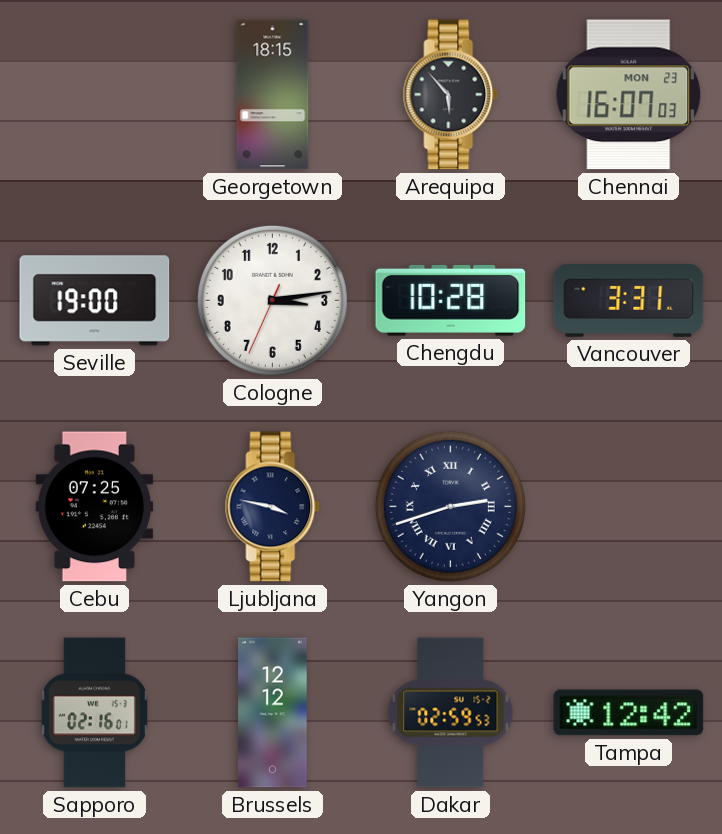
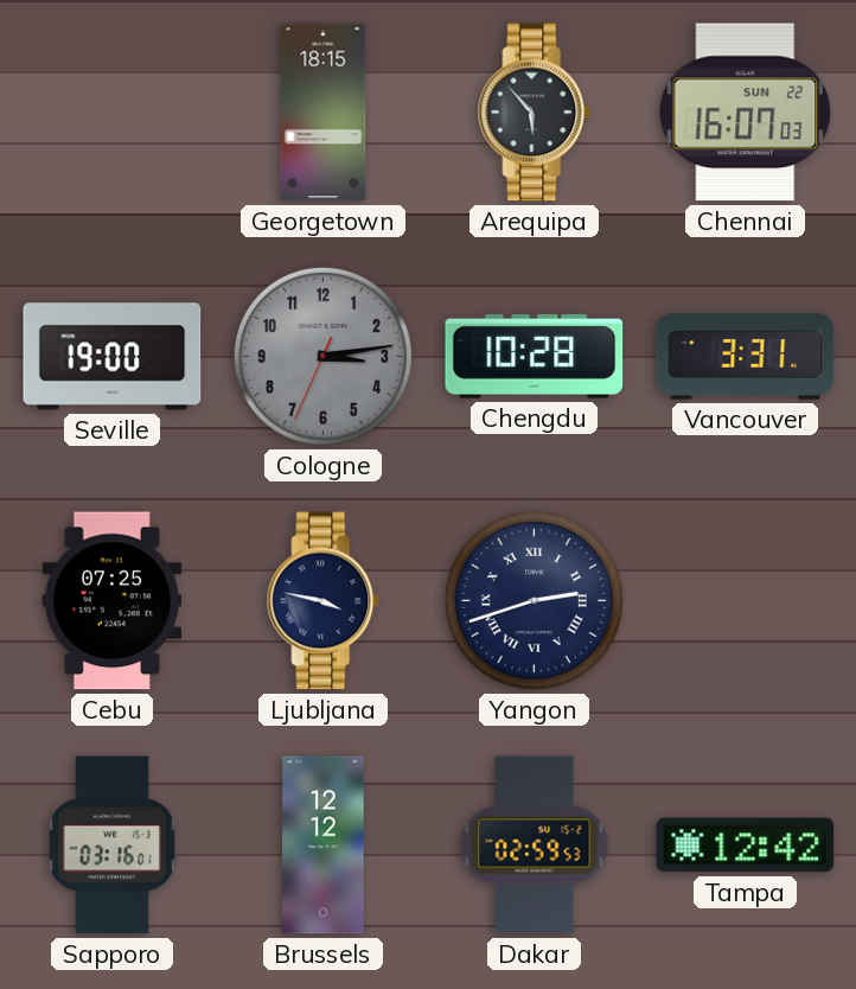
Chennai date: MON 23 -> SUN 22
Cologne dial: white -> grey
Sapporo: 02:16 -> 03:16
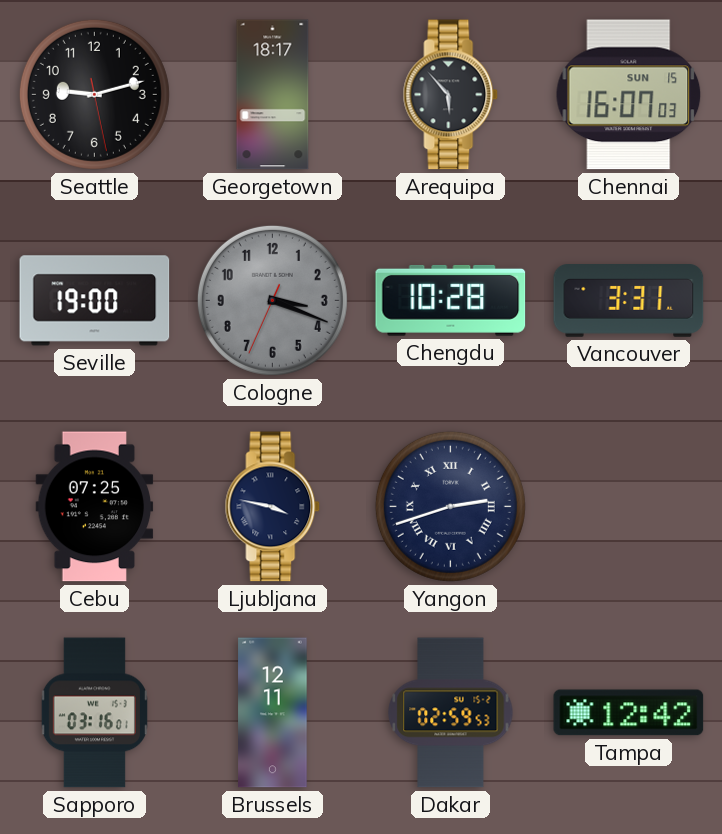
Seattle: none -> 9:12
Georgetown: 18:15 -> 18:17
Chennai date: SUN 22 -> SUN 15
Cologne: 3:13 -> 3:18
Brussels: 12:12 -> 12:11
